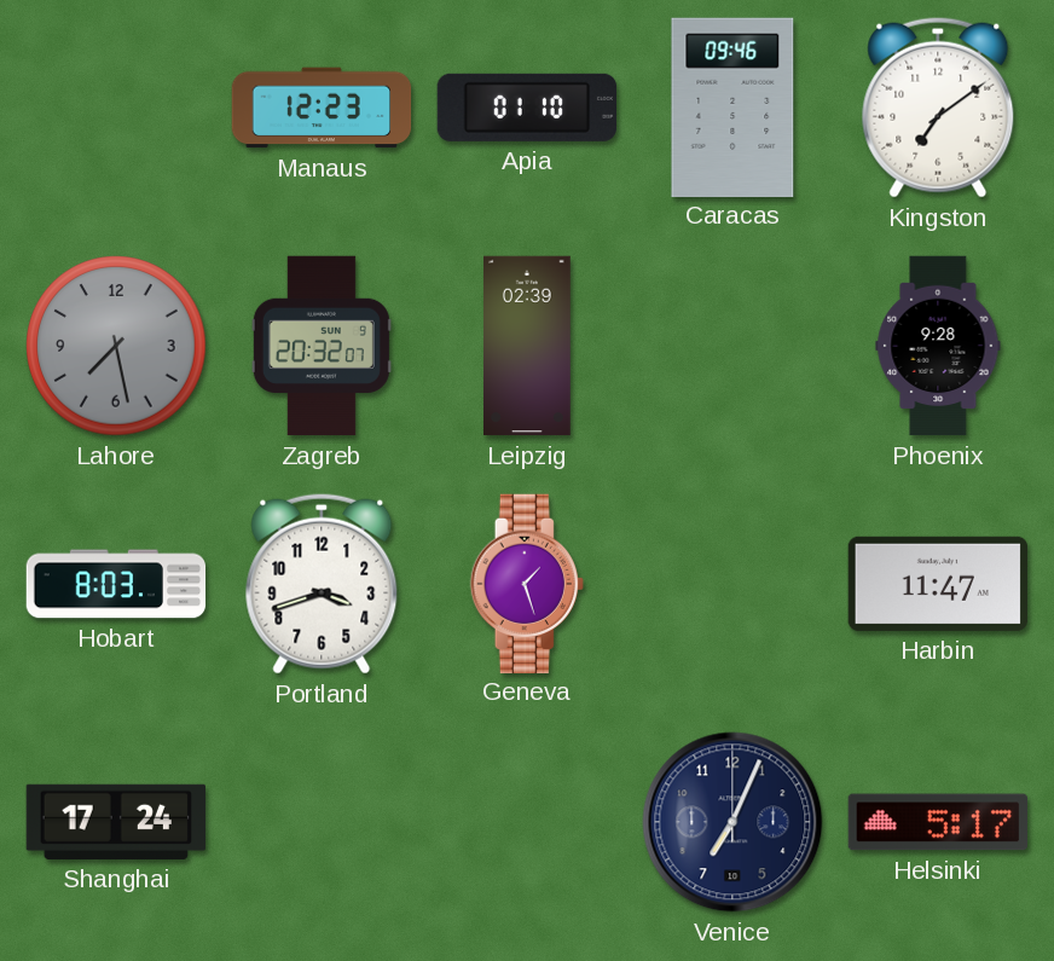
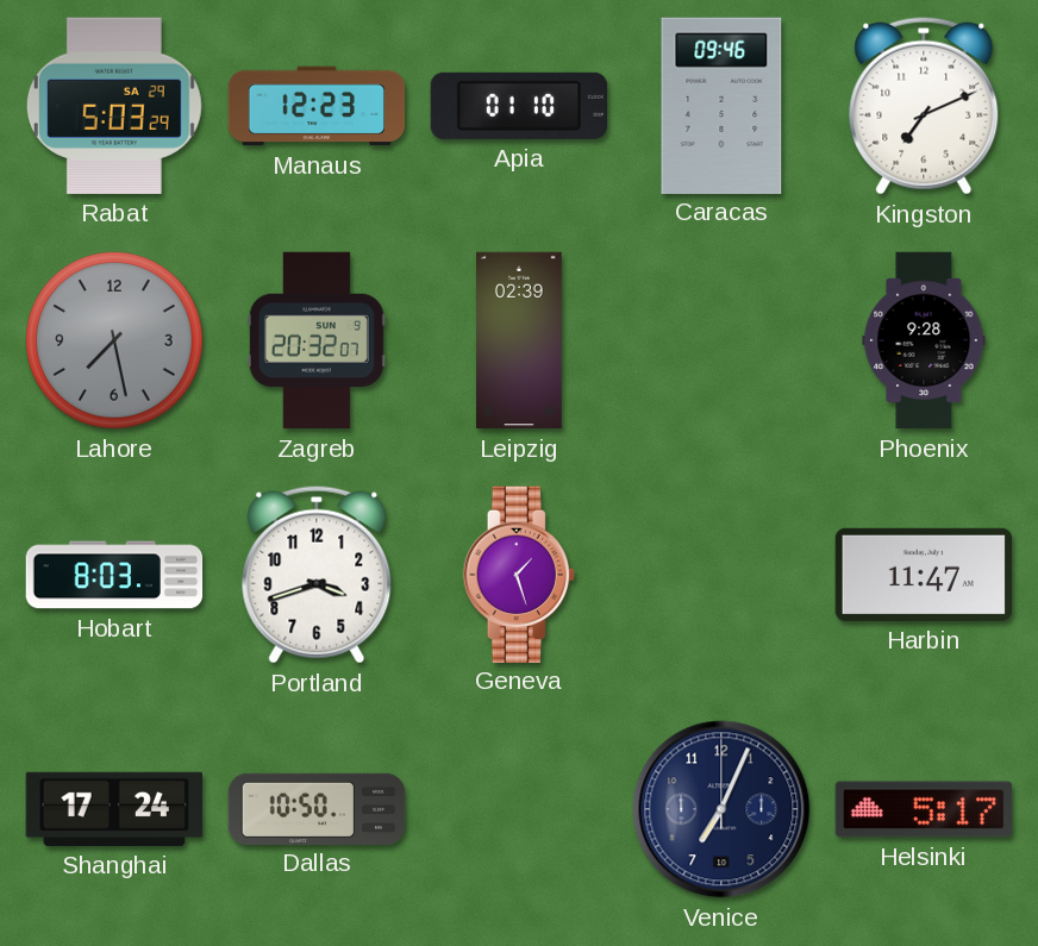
Rabat: none -> 5:03
Kingston: 7:09 -> 7:11
Dallas: none -> 10:50
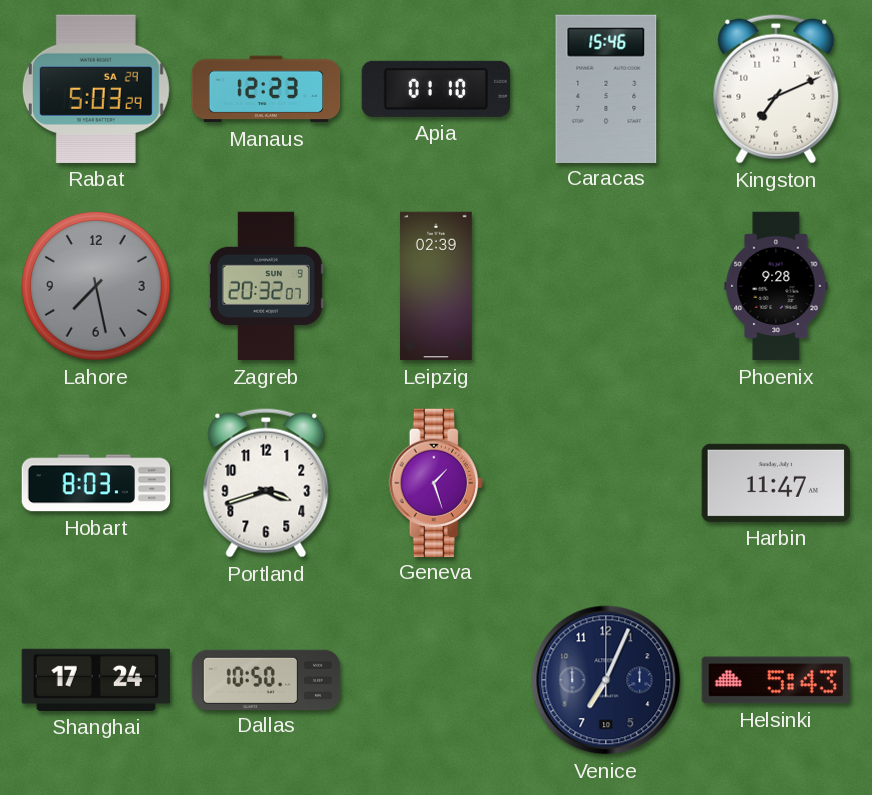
Caracas: 09:46 -> 15:46
Helsinki: 5:17 -> 5:43
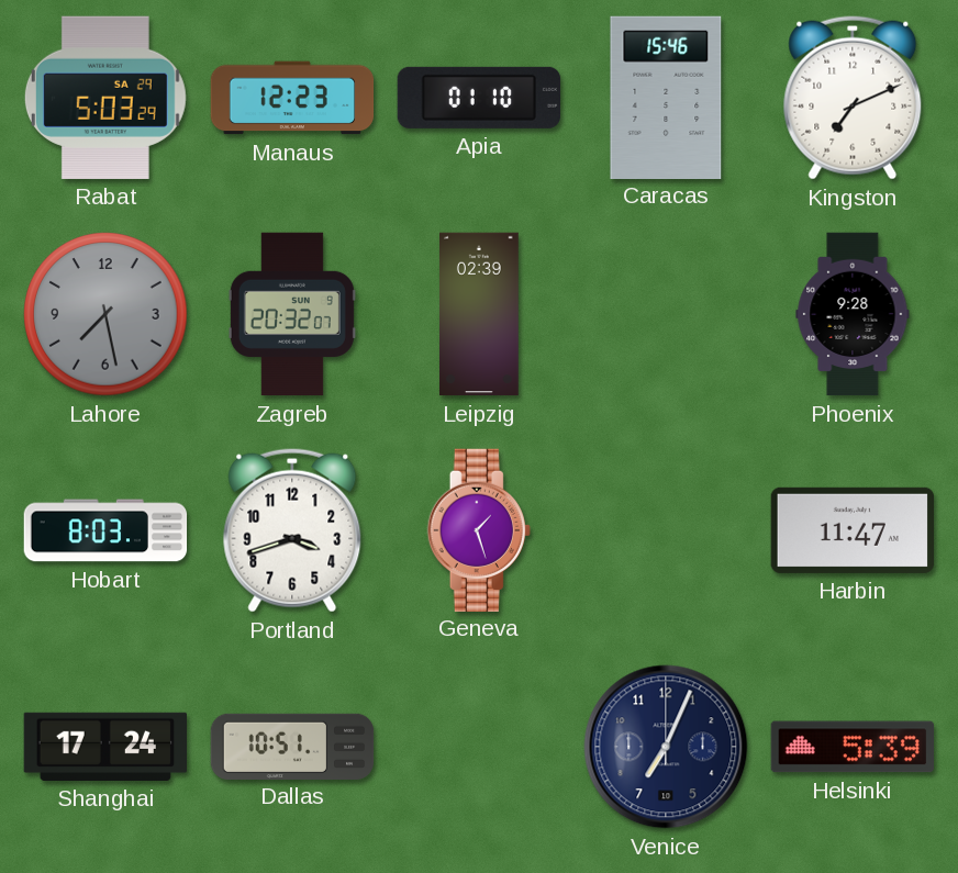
Dallas: 10:50 -> 10:51
Helsinki: 5:43 -> 5:39
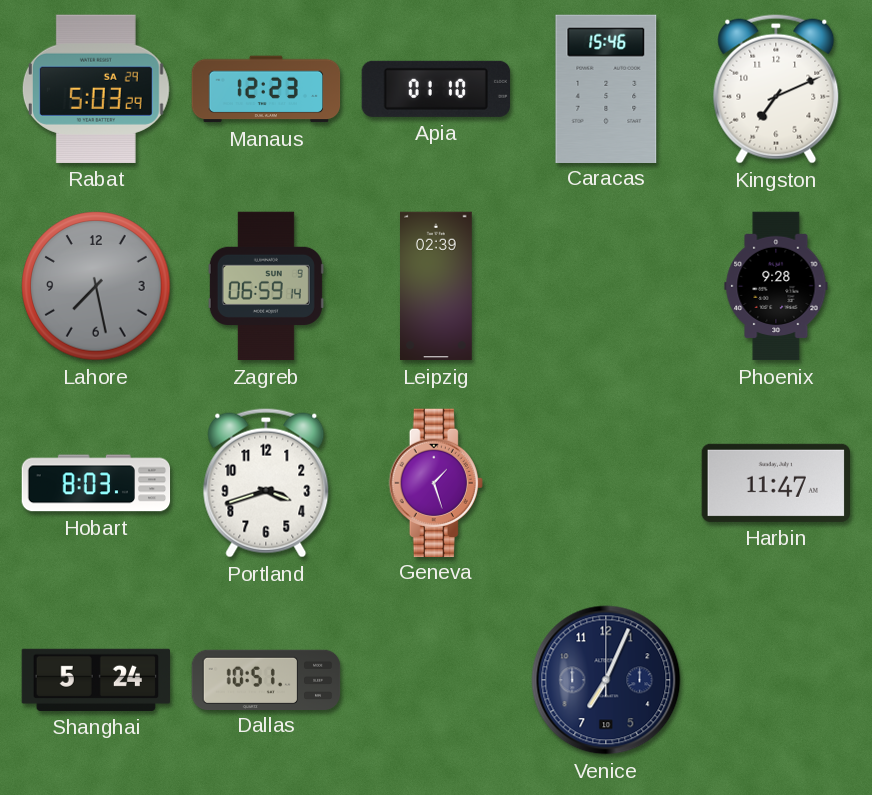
Zagreb: 20:32 -> 06:59
Shanghai: 17:24 -> 5:24
Helsinki: 5:39 -> none
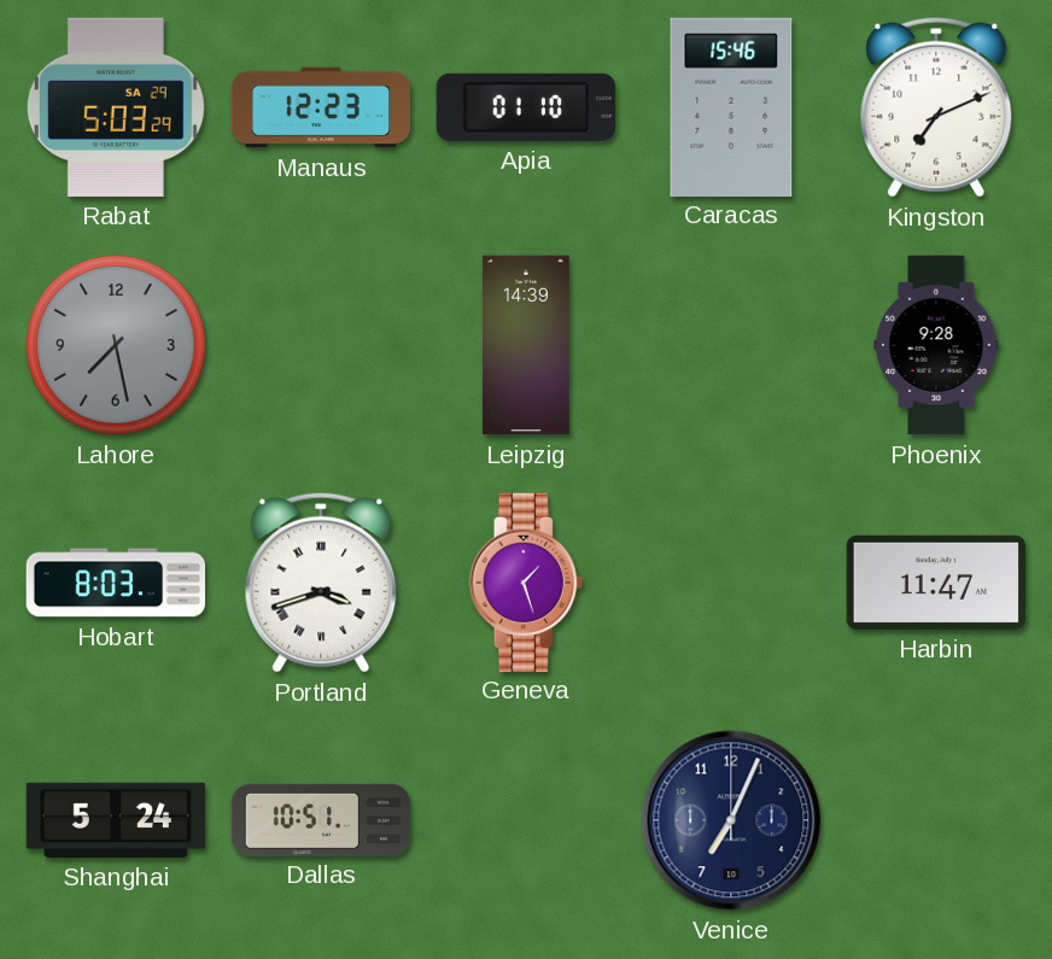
Zagreb: 06:59 -> none
Leipzig: 02:39 -> 14:39
Portland numerals: Arabic -> Roman
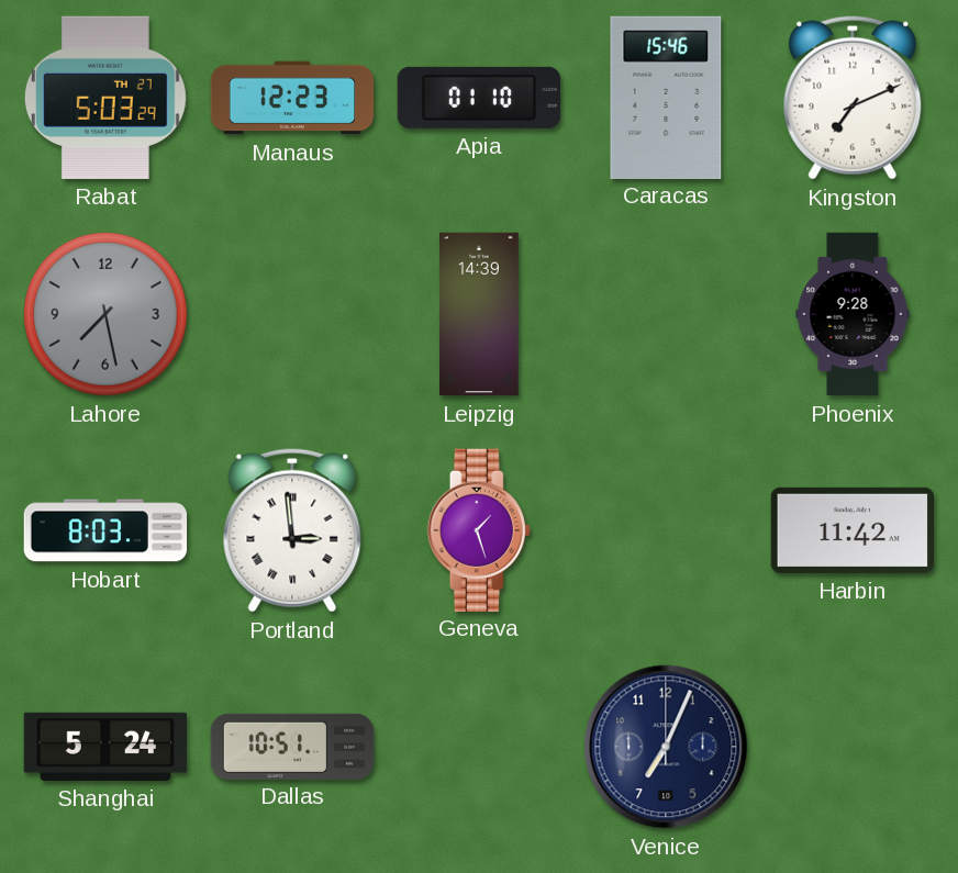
Rabat date: SA 29 -> TH 27
Portland: 3:42 -> 2:59
Harbin: 11:47 -> 11:42
